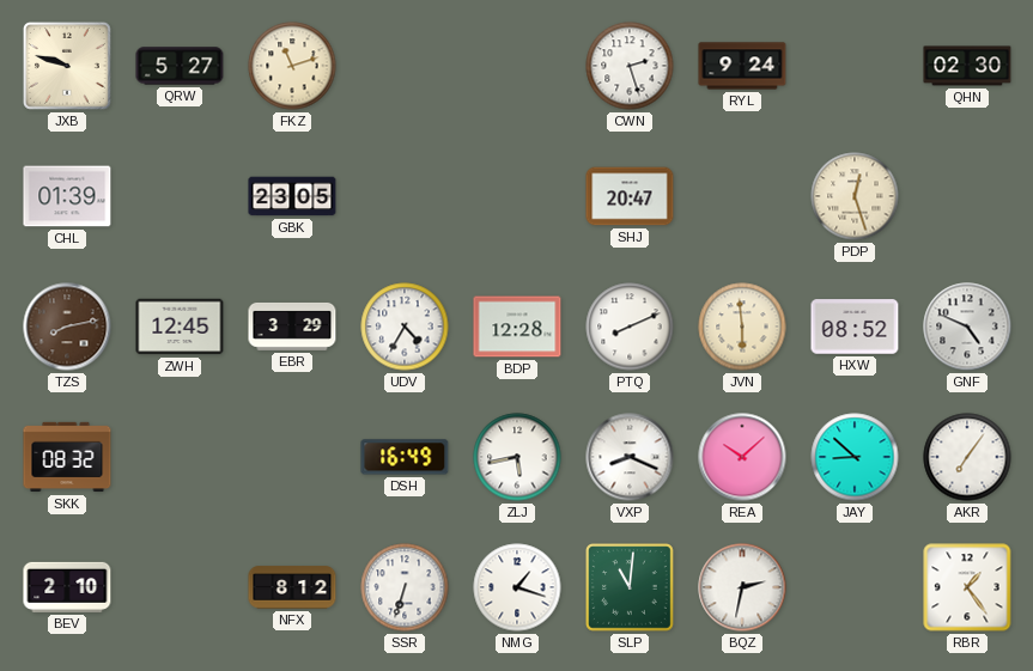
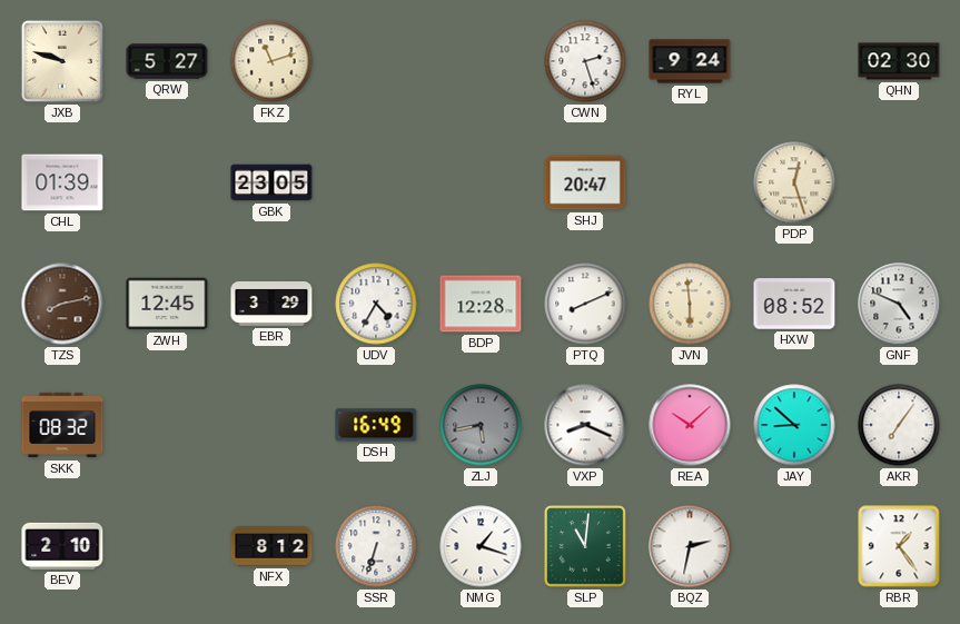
ZLJ dial: white -> grey
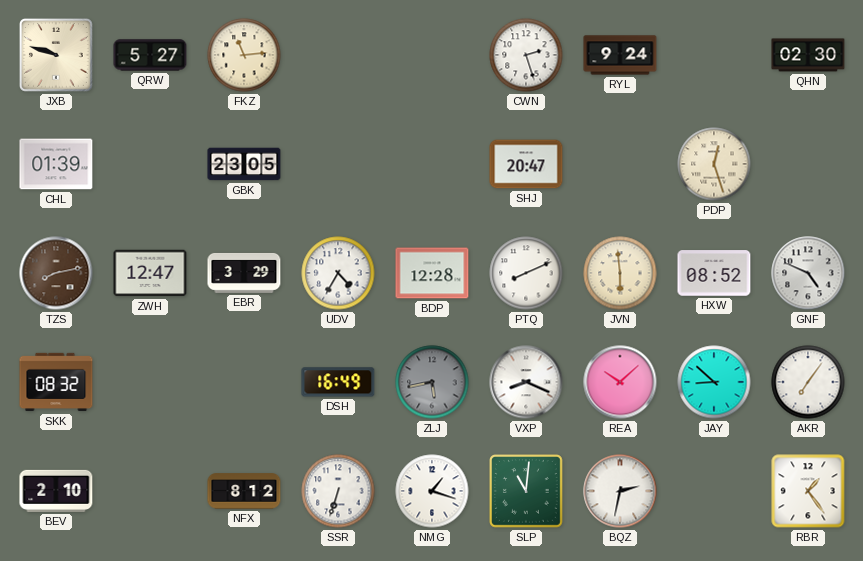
FKZ: 11:12 -> 11:14
ZWH: 12:45 -> 12:47
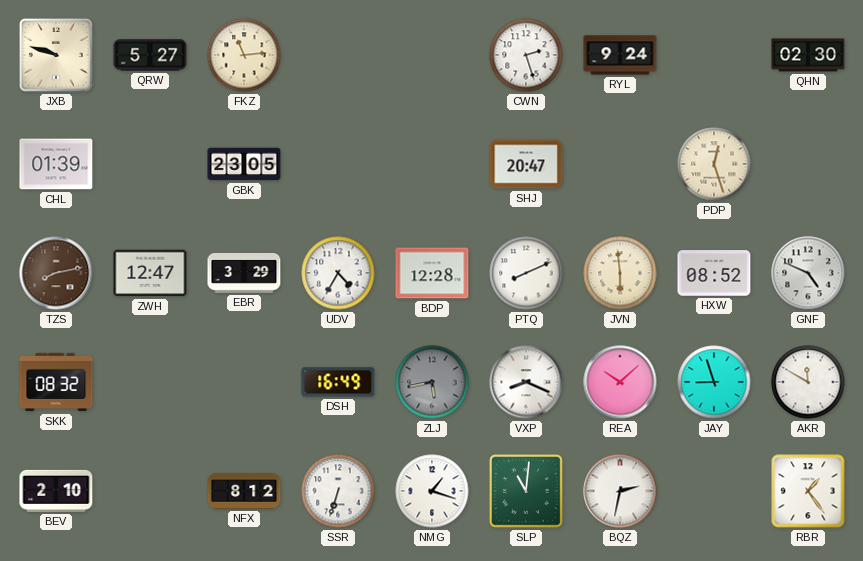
JAY: 8:52 -> 8:57
AKR: 7:06 -> 11:50
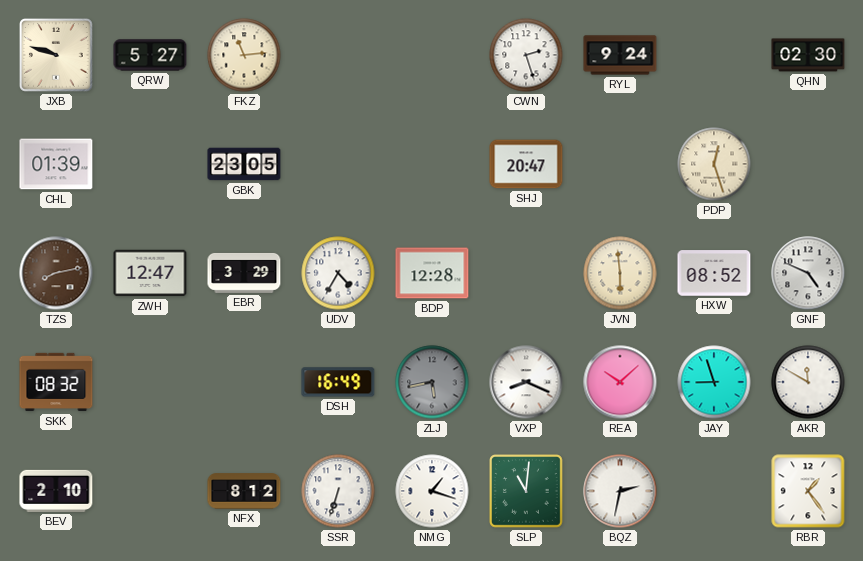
PTQ: 8:11 -> none
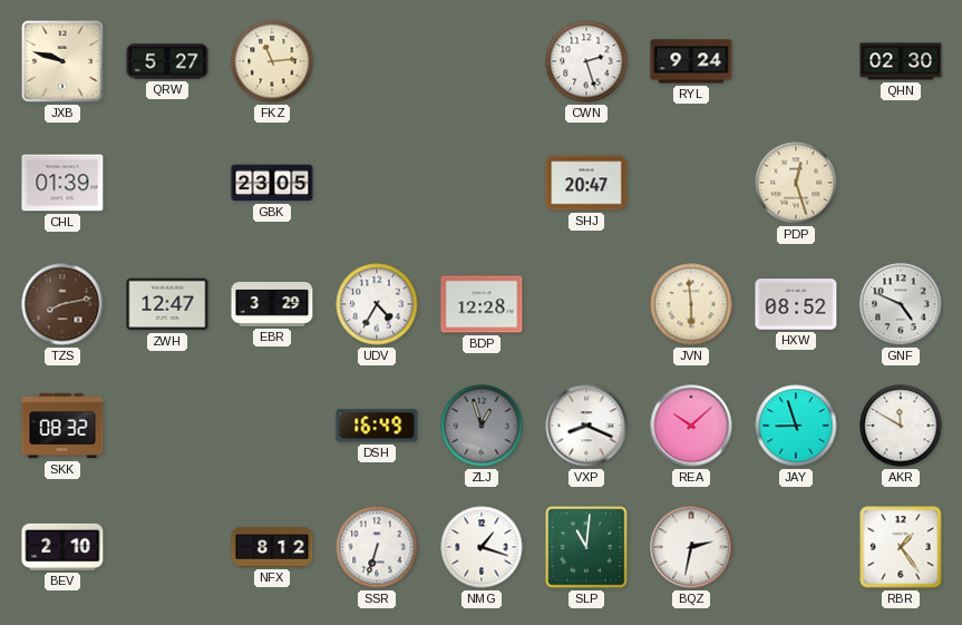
ZLJ: 5:43 -> 12:57
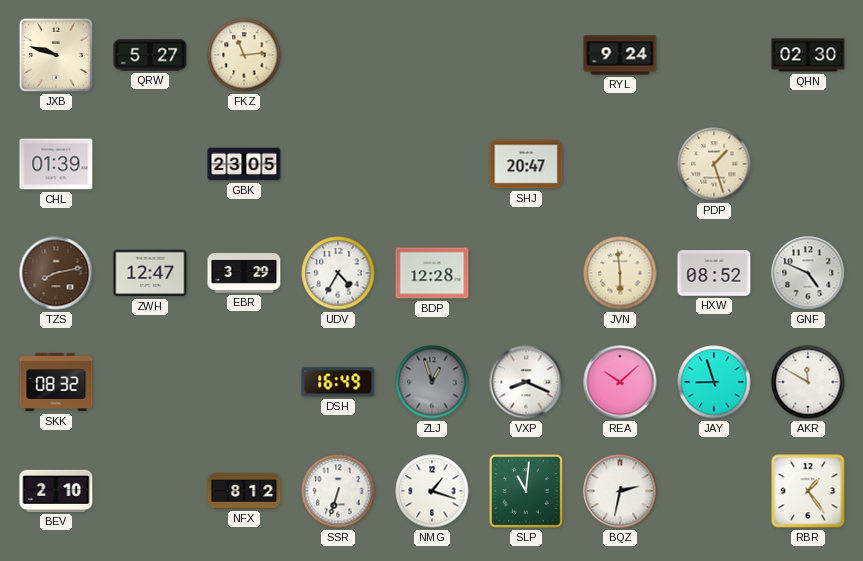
CWN: 2:27 -> none
PDP: 12:27 -> 1:27
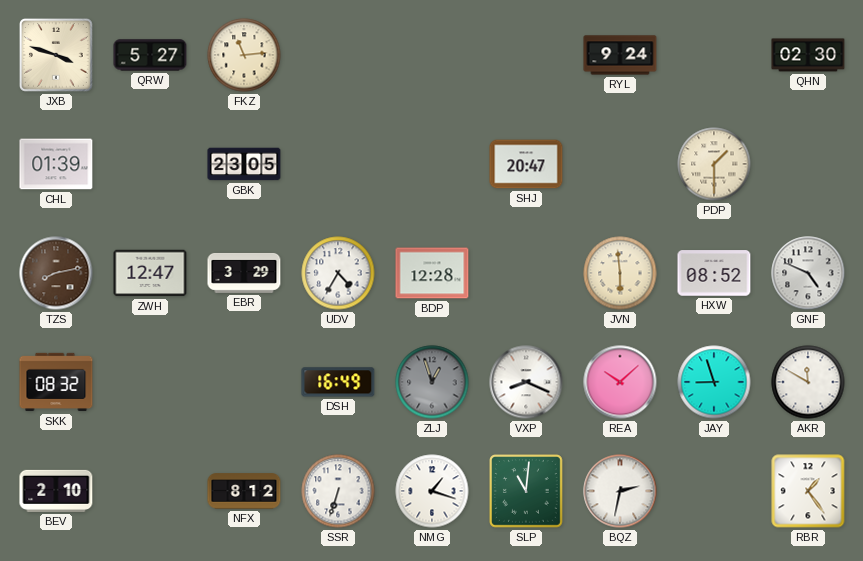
JXB: 9:48 -> 3:48
PDP: 1:27 -> 1:30
